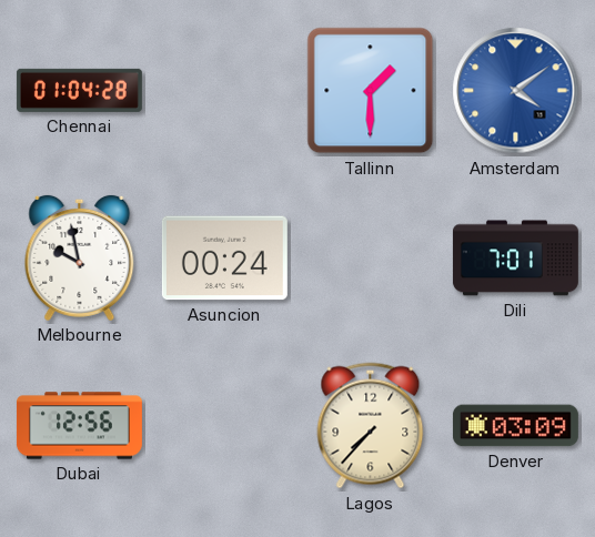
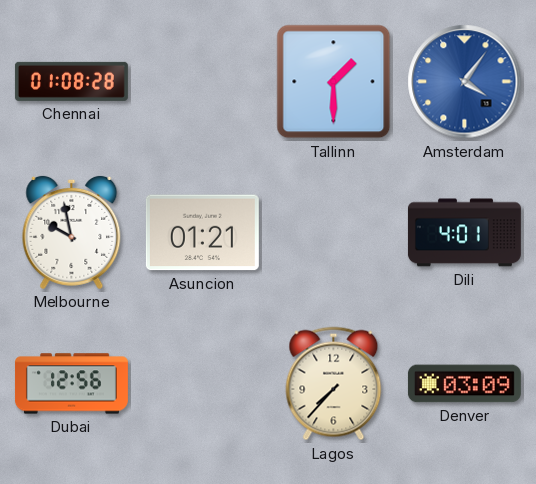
Chennai: 01:04 -> 01:08
Amsterdam: 4:09 -> 4:06
Asuncion: 00:24 -> 01:21
Dili: 7:01 -> 4:01
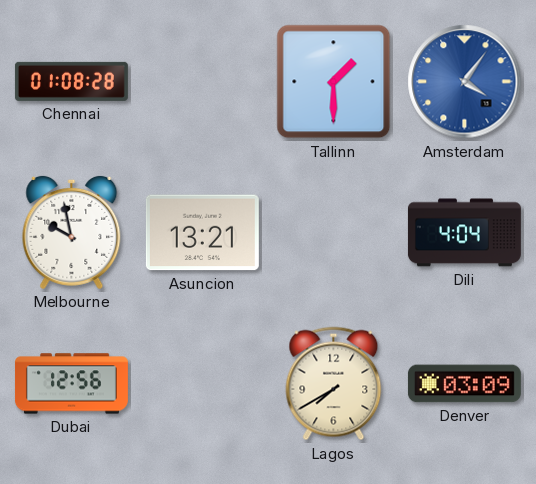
Asuncion: 01:21 -> 13:21
Dili: 4:01 -> 4:04
Lagos: 7:37 -> 7:40
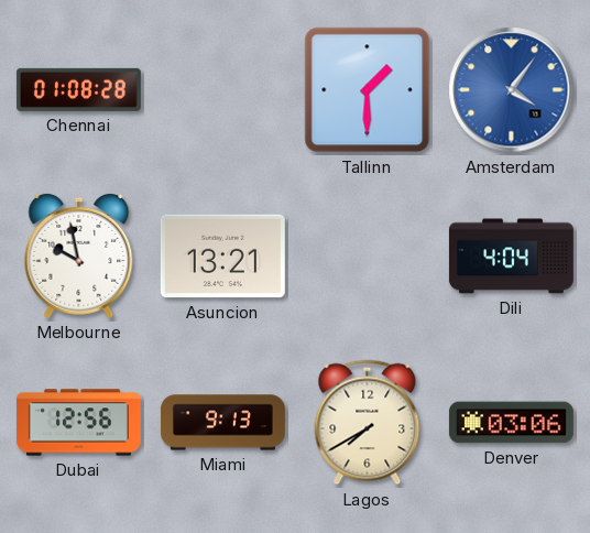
Miami: none -> 9:13
Denver: 03:09 -> 03:06
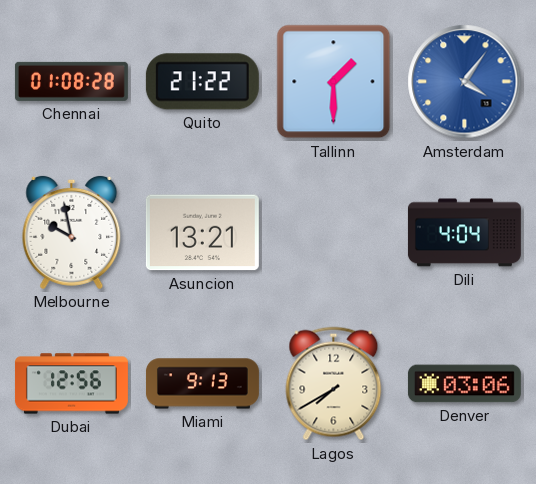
Quito: none -> 21:22
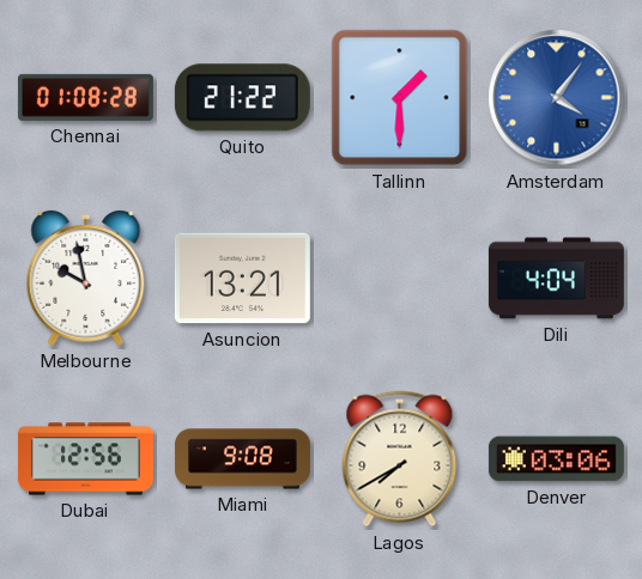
Miami: 9:13 -> 9:08
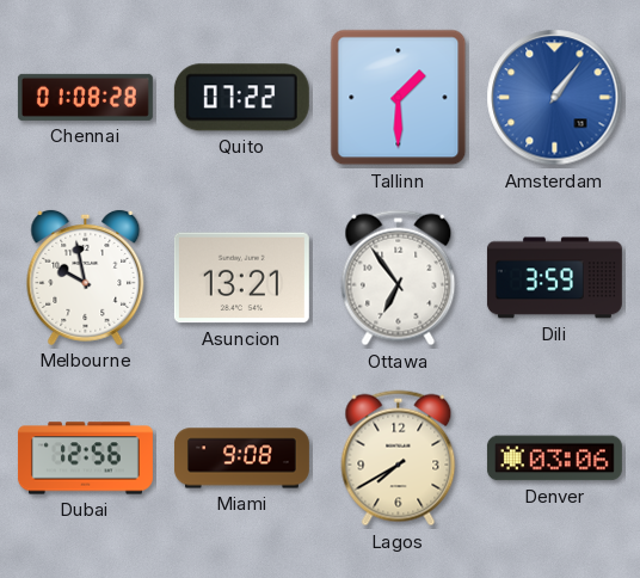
Quito: 21:22 -> 07:22
Amsterdam: 4:06 -> 1:06
Ottawa: none -> 6:54
Dili: 4:04 -> 3:59
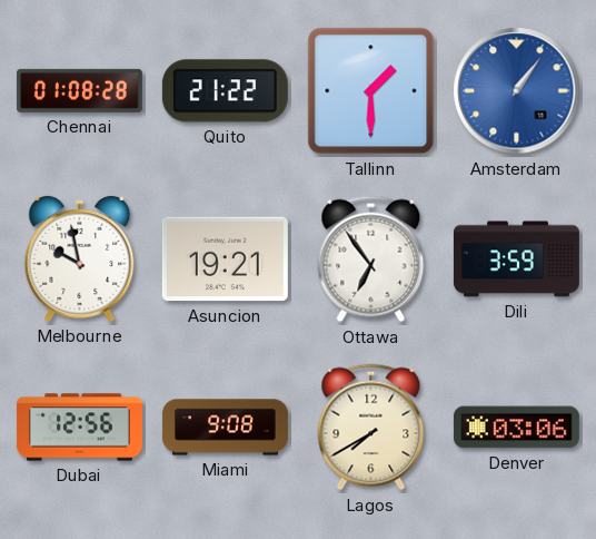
Quito: 07:22 -> 21:22
Asuncion: 13:21 -> 19:21
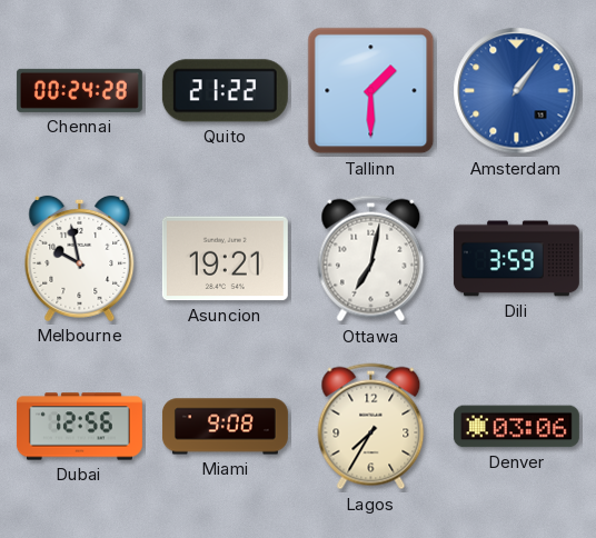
Chennai: 01:08 -> 00:24
Ottawa: 6:54 -> 7:02
Lagos: 7:40 -> 7:35
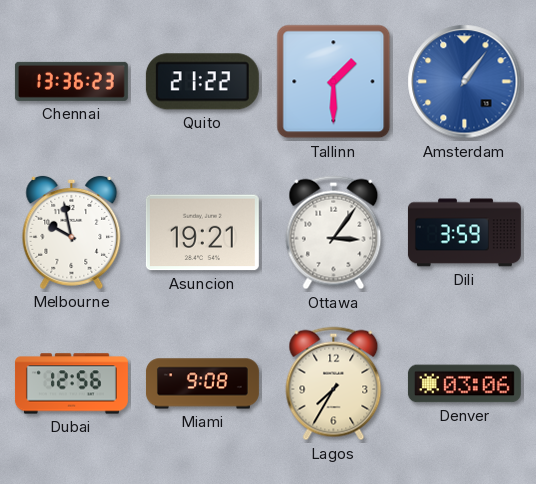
Chennai: 00:24 -> 13:36
Ottawa: 7:02 -> 3:06
